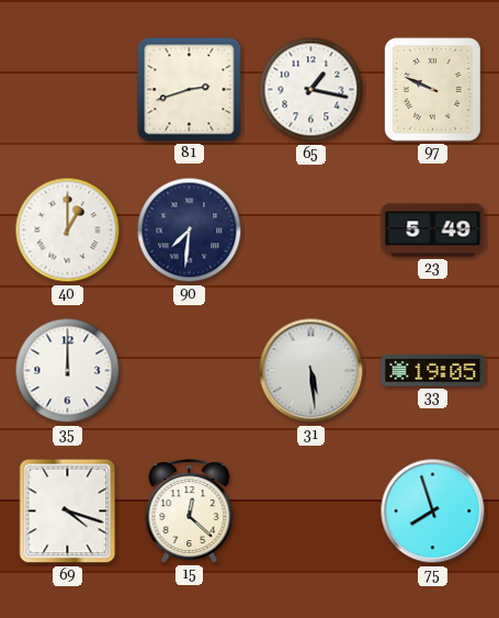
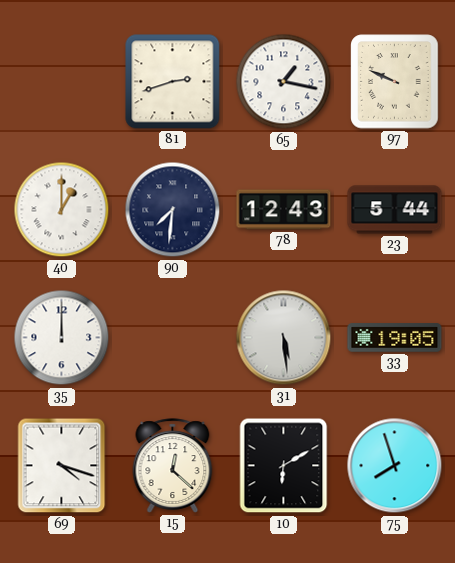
78: none -> 12:43
23: 5:49 -> 5:44
10: none -> 6:10
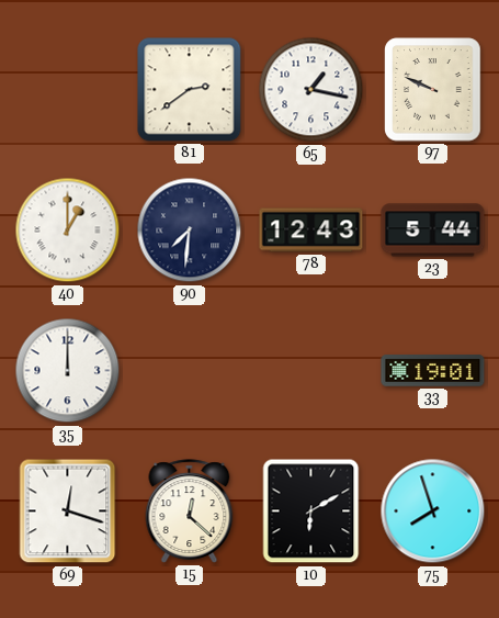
81: 2:42 -> 2:39
31: 5:29 -> none
33: 19:05 -> 19:01
69: 4:18 -> 12:18
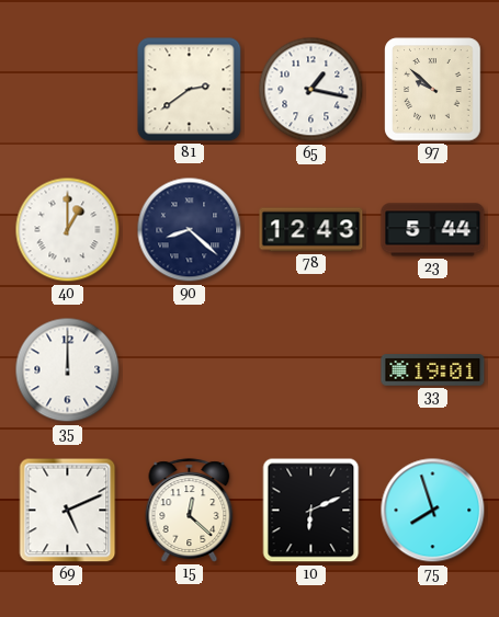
97: 9:49 -> 9:52
90: 7:31 -> 8:22
69: 12:18 -> 5:11
10: 6:10 -> 6:11
